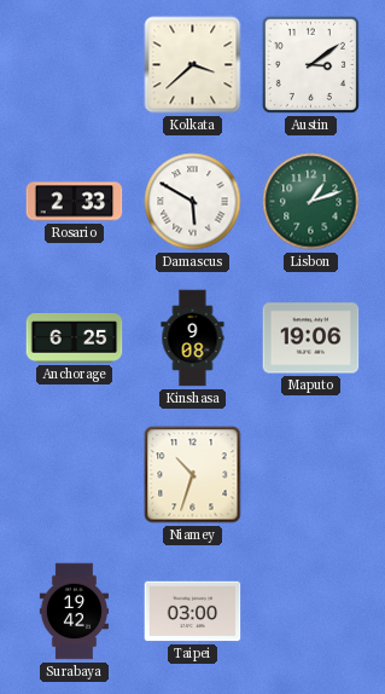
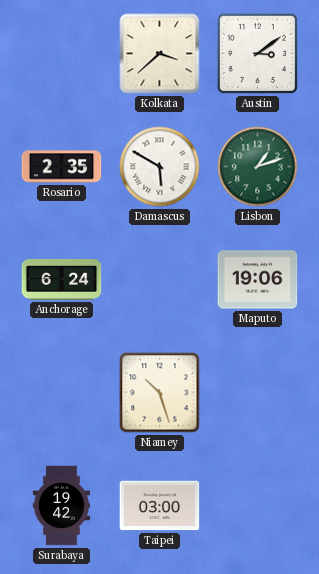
Rosario: 2:33 -> 2:35
Anchorage: 6:25 -> 6:24
Kinshasa: 9:08 -> none
Niamey: 10:33 -> 10:27
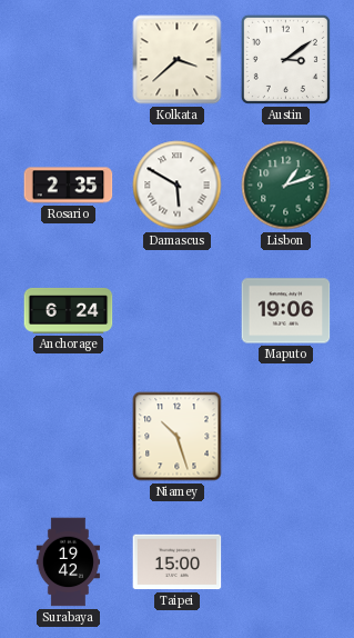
Taipei: 03:00 -> 15:00
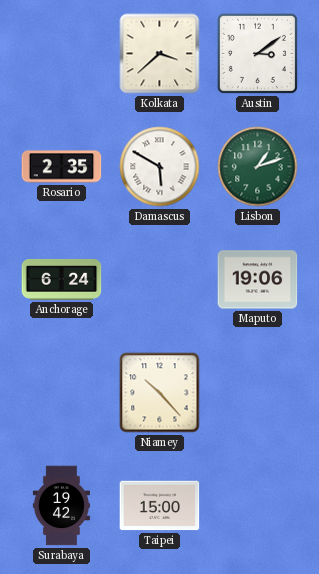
Niamey: 10:27 -> 10:23
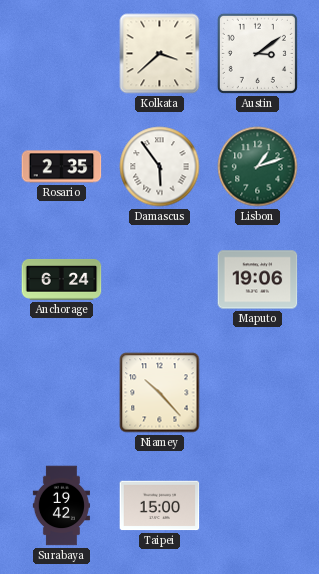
Damascus: 5:50 -> 5:54
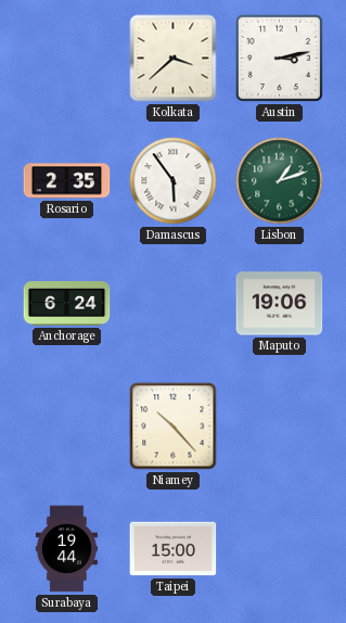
Austin: 3:09 -> 3:13
Surabaya: 19:42 -> 19:44
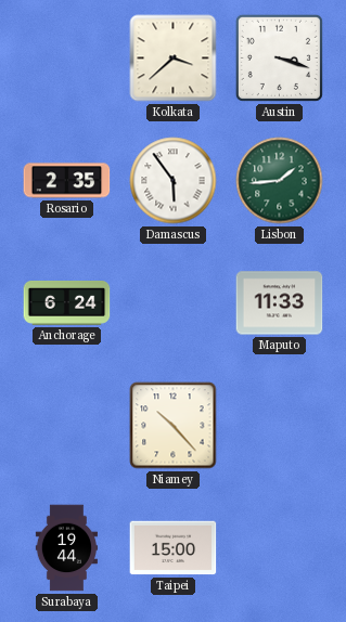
Austin: 3:13 -> 3:18
Lisbon: 1:12 -> 1:44
Maputo: 19:06 -> 11:33
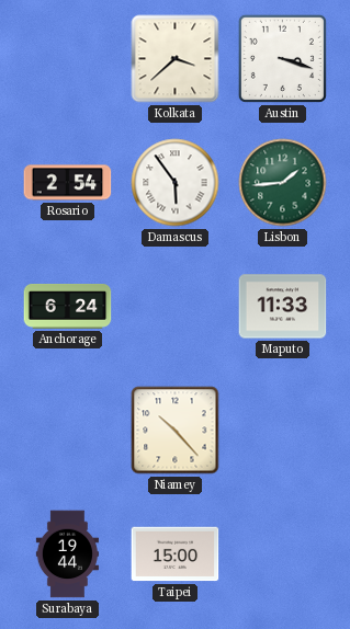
Rosario: 2:35 -> 2:54
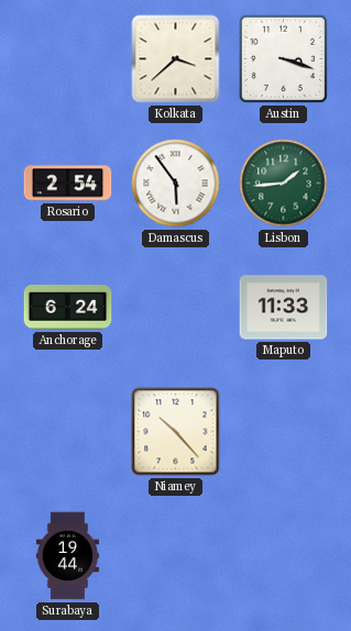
Taipei: 15:00 -> none
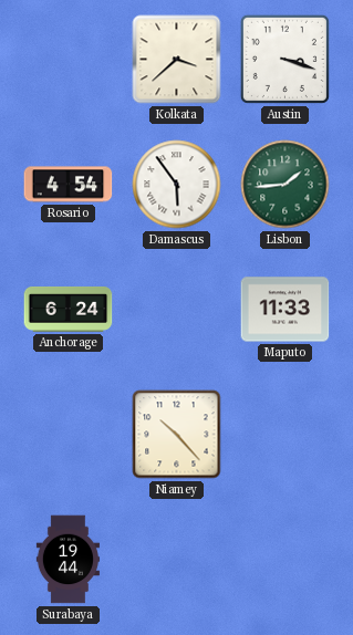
Rosario: 2:54 -> 4:54
